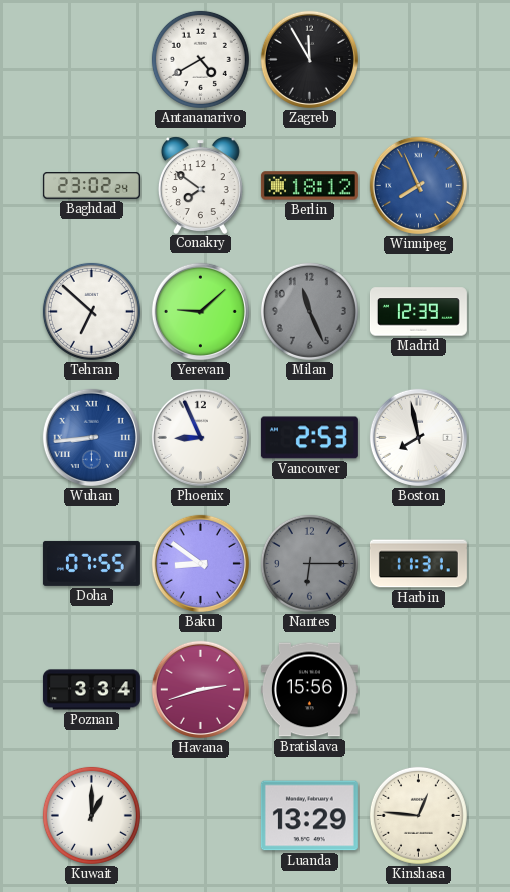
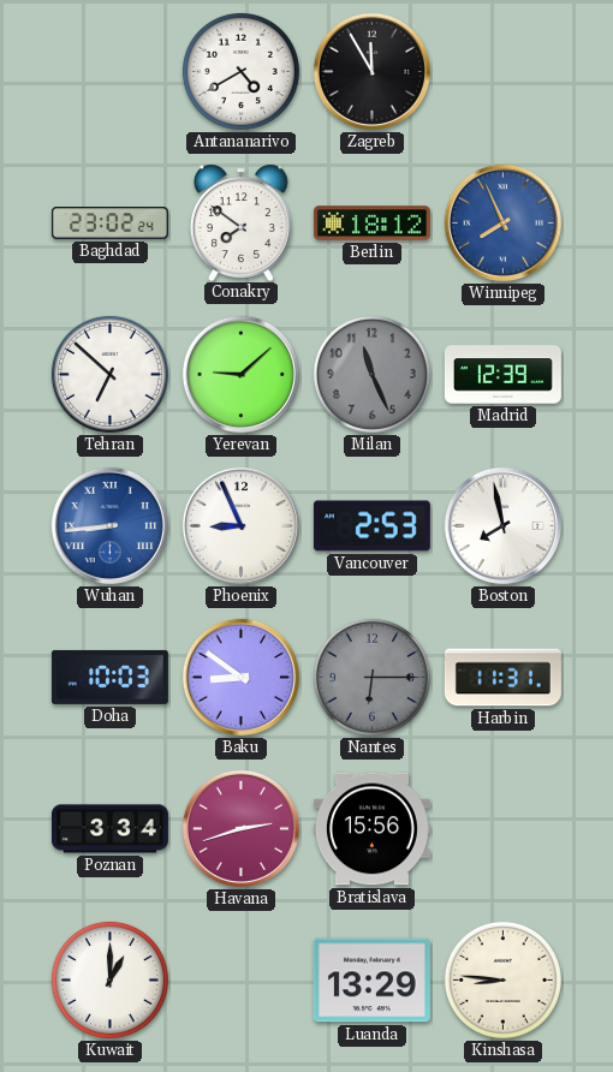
Doha: 07:55 -> 10:03
Kinshasa: 12:46 -> 8:46
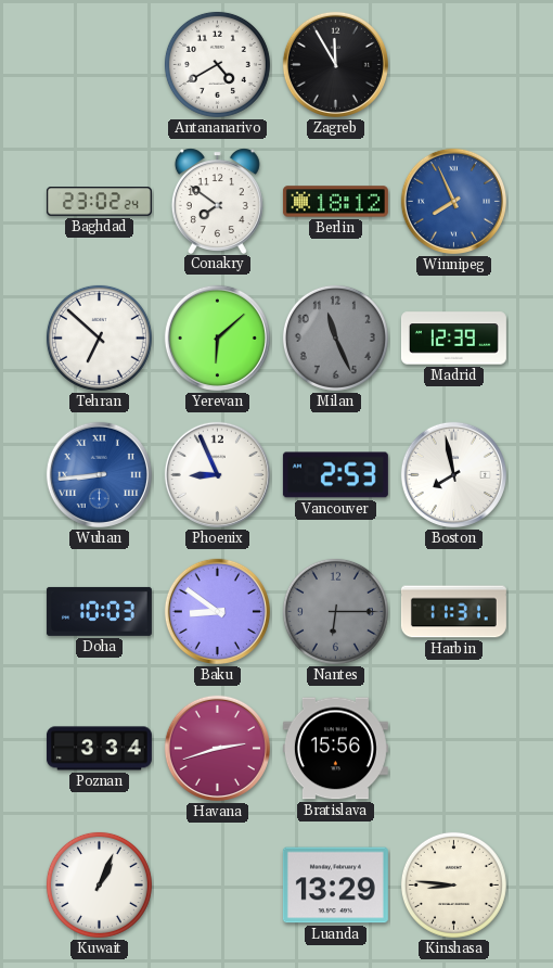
Yerevan: 9:08 -> 6:08
Kuwait: 1:00 -> 1:04
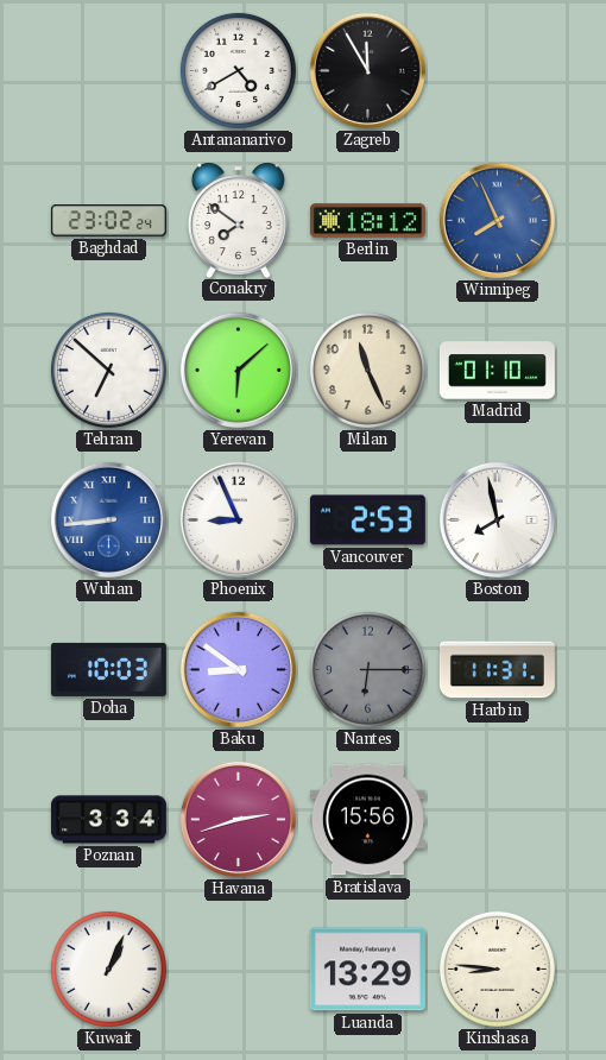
Milan dial: grey -> cream
Madrid: 12:39 -> 01:10
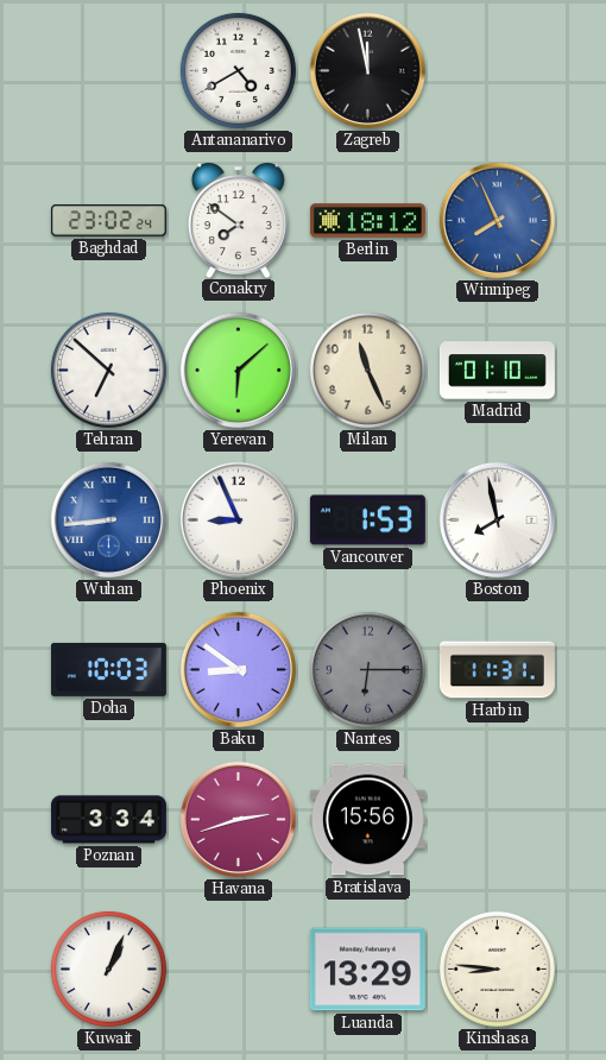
Zagreb: 11:55 -> 11:58
Vancouver: 2:53 -> 1:53
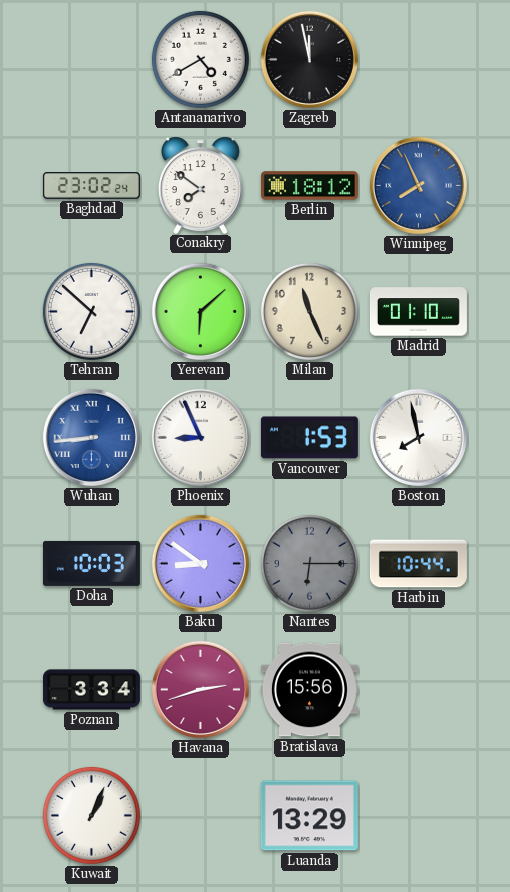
Harbin: 11:31 -> 10:44
Kinshasa: 8:46 -> none
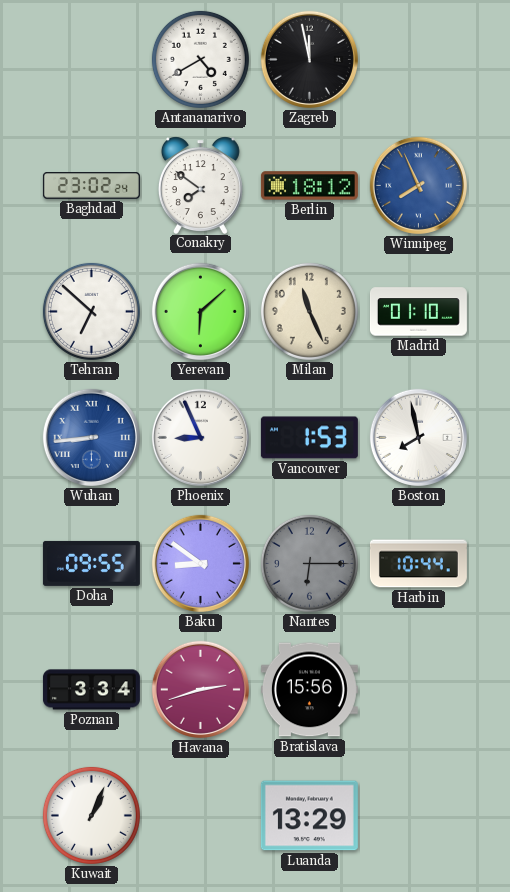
Doha: 10:03 -> 09:55
